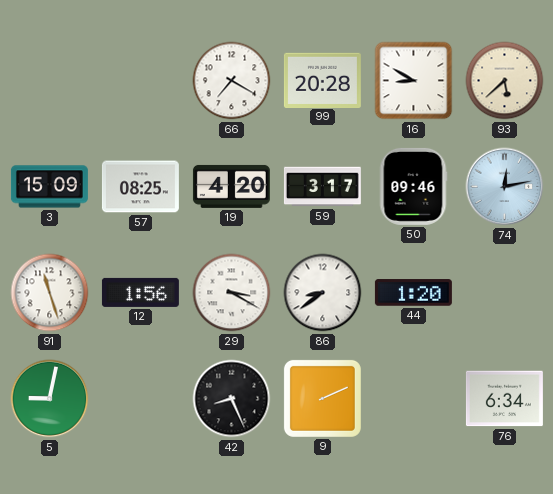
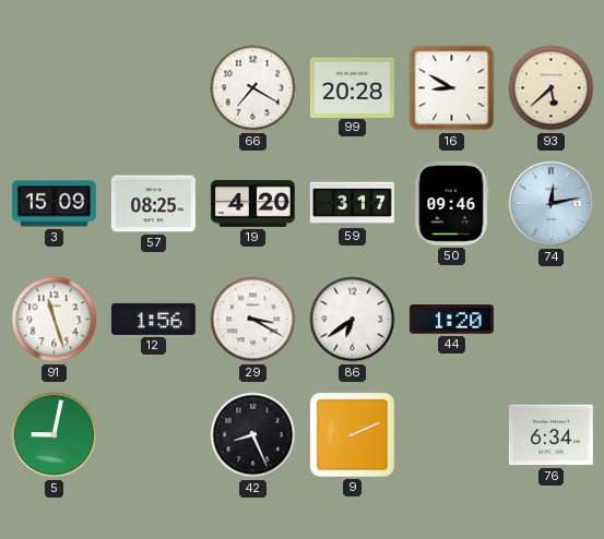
86: 8:39 -> 6:39
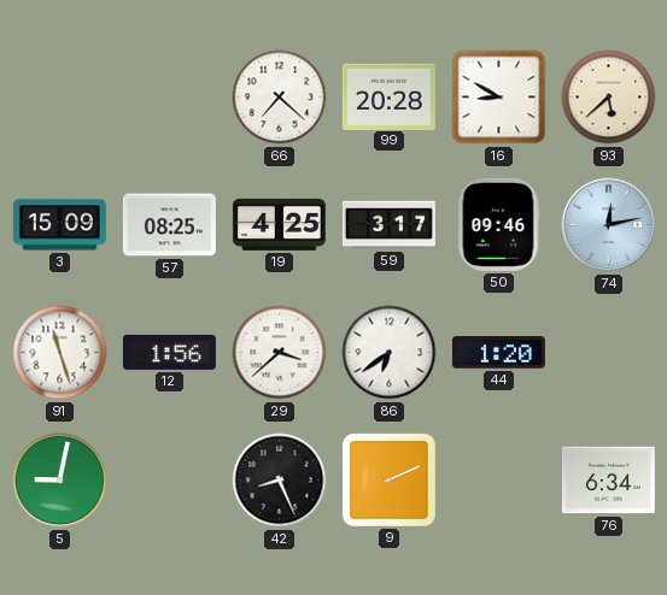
66: 7:20 -> 7:22
19: 4:20 -> 4:25
29: 3:20 -> 3:38
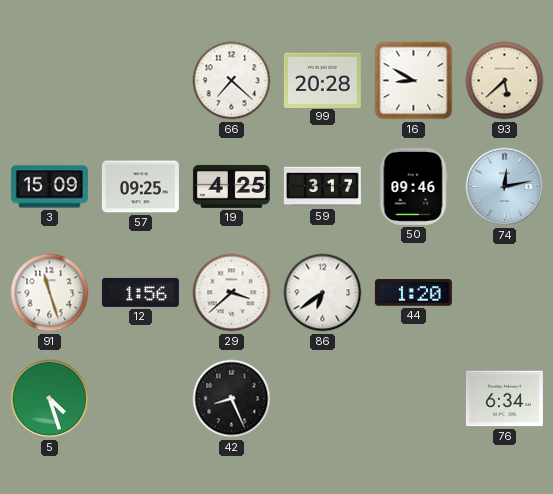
57: 08:25 -> 09:25
5: 9:02 -> 4:27
9: 2:11 -> none
